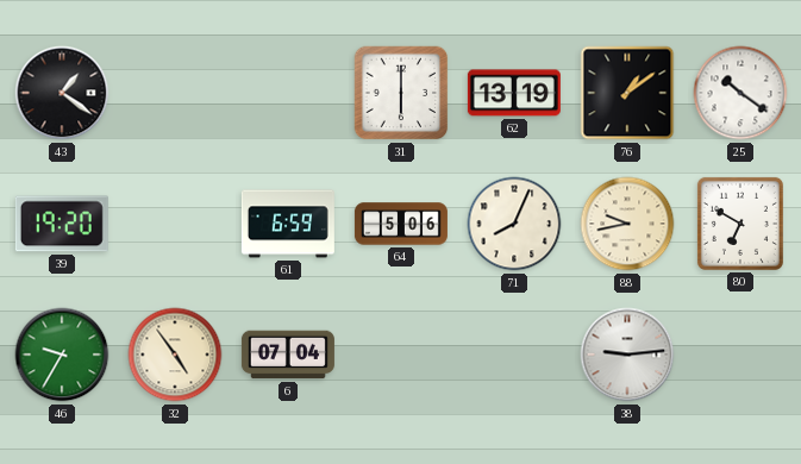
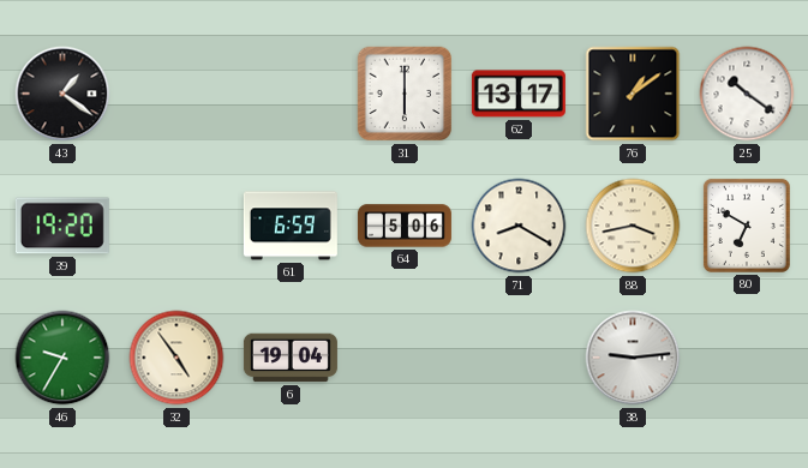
62: 13:19 -> 13:17
71: 8:04 -> 8:20
88: 9:43 -> 3:43
6: 07:04 -> 19:04
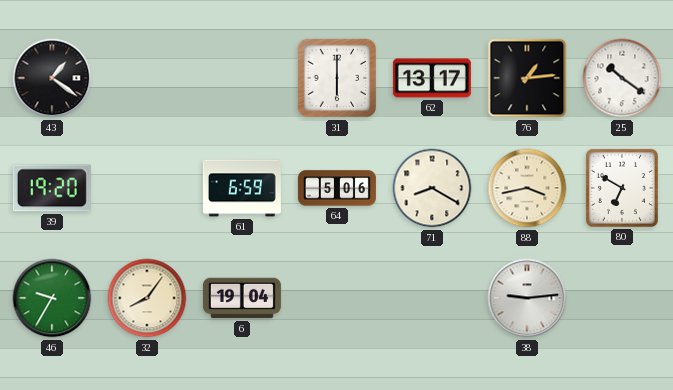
76: 1:09 -> 1:14
32: 4:54 -> 8:06
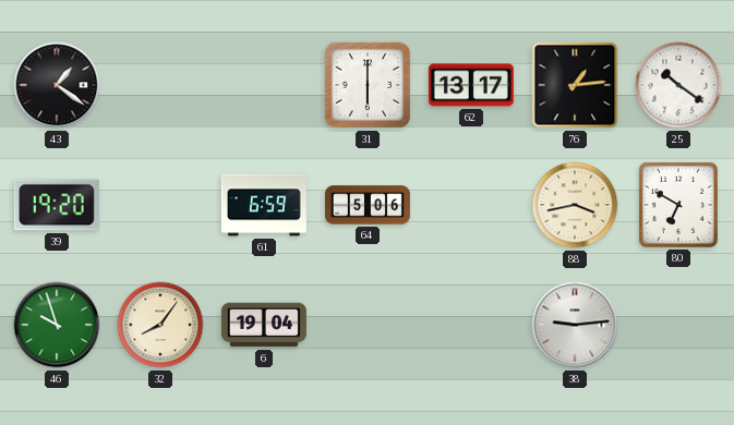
71: 8:20 -> none
46: 9:35 -> 9:57
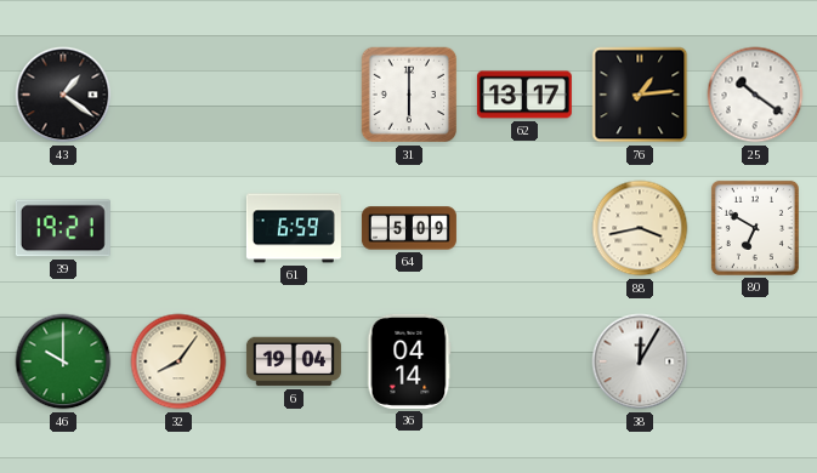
39: 19:20 -> 19:21
64: 5:06 -> 5:09
46: 9:57 -> 10:00
36: none -> 04:14
38: 9:14 -> 12:05
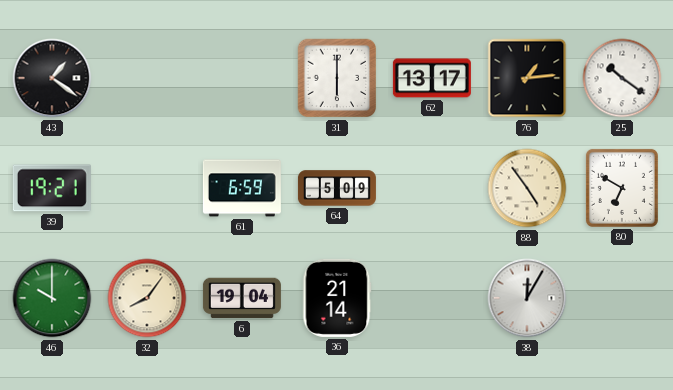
88: 3:43 -> 4:54
36: 04:14 -> 21:14
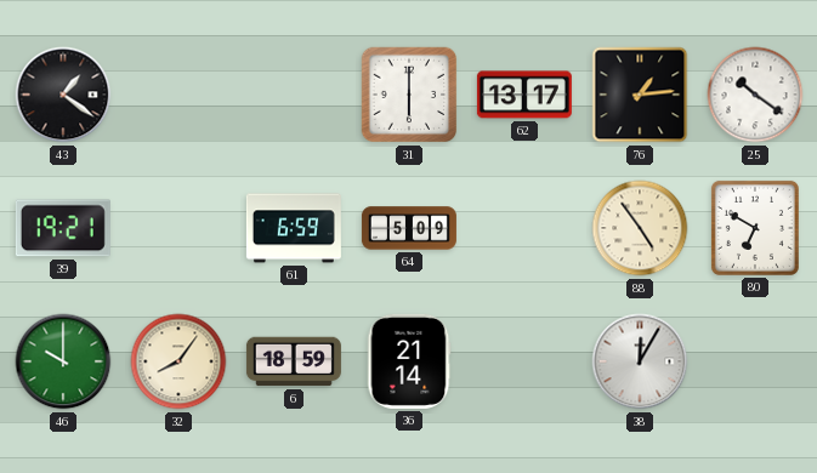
6: 19:04 -> 18:59
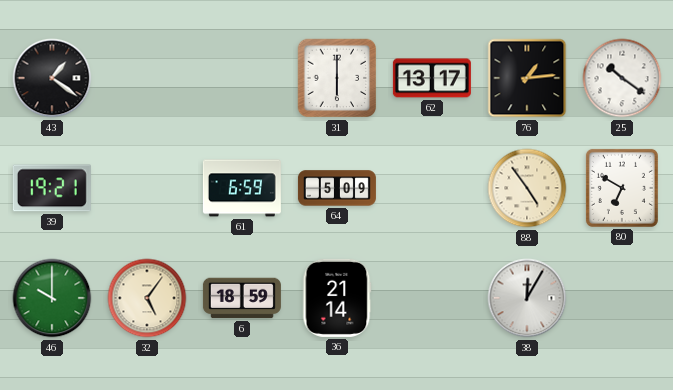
32: 8:06 -> 5:06
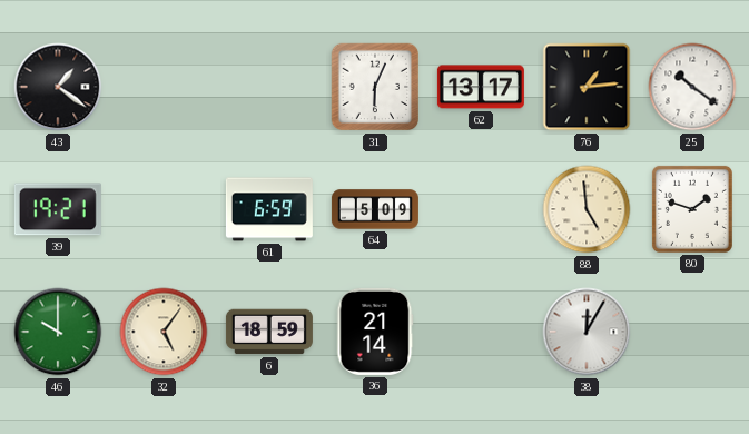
31: 6:00 -> 6:04
88: 4:54 -> 4:59
80: 6:50 -> 1:48
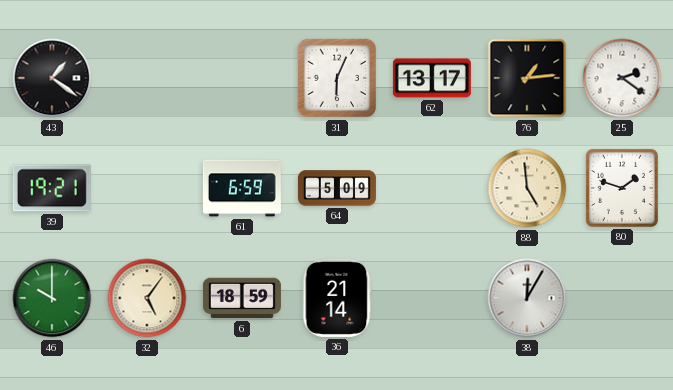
25: 10:21 -> 2:21
